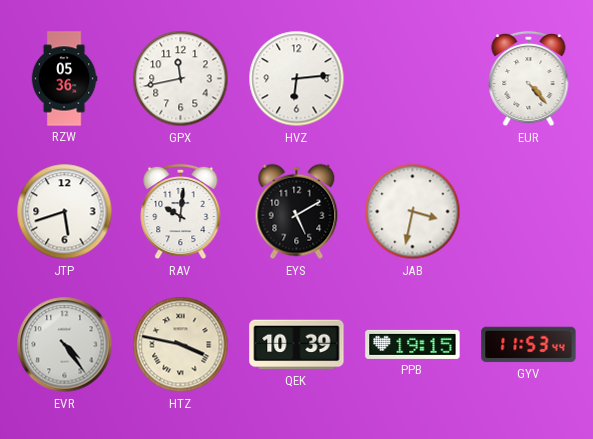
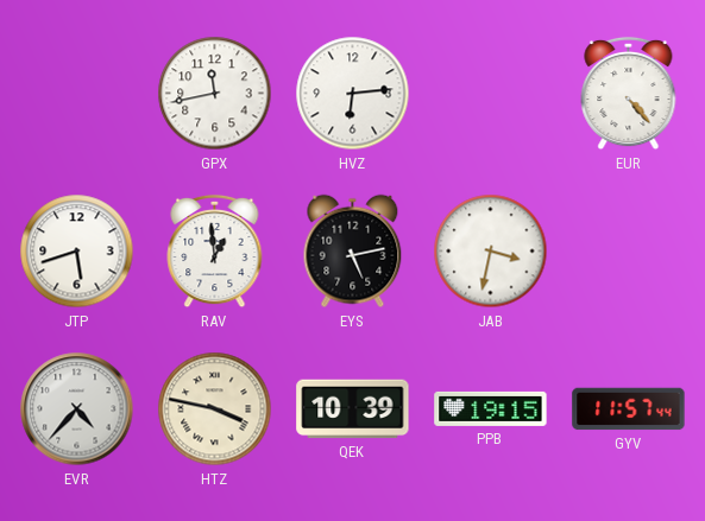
RZW: 05:36 -> none
RAV: 10:01 -> 12:59
EYS: 5:10 -> 5:13
EVR: 4:24 -> 4:37
GYV: 11:53 -> 11:57
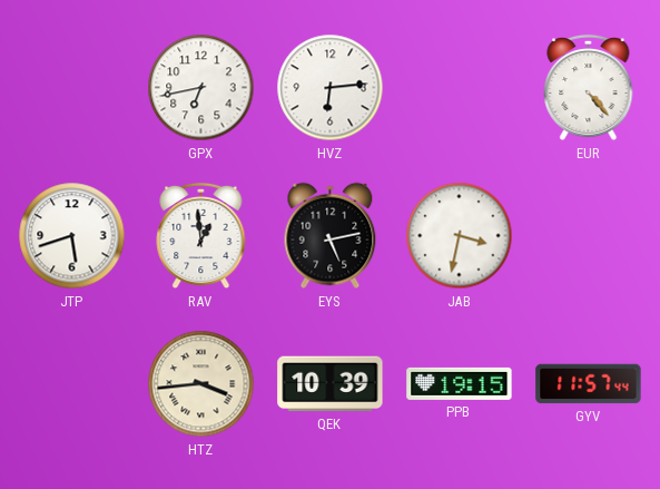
GPX: 11:43 -> 6:43
EVR: 4:37 -> none
HTZ: 3:47 -> 3:44
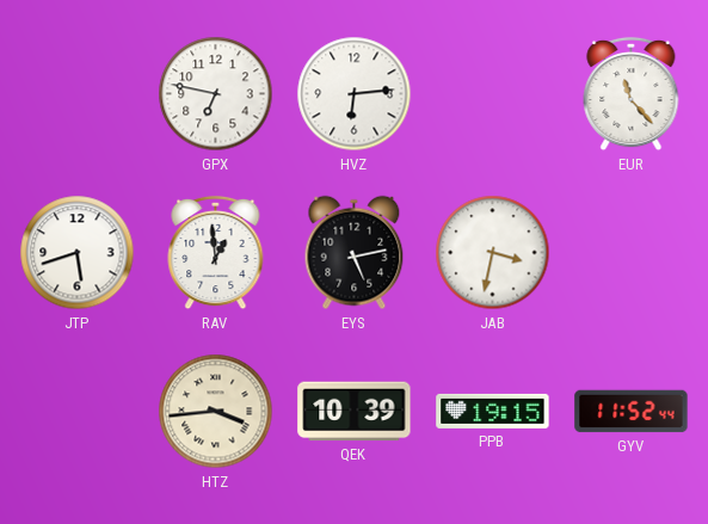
GPX: 6:43 -> 6:47
EUR: 4:23 -> 11:23
GYV: 11:57 -> 11:52
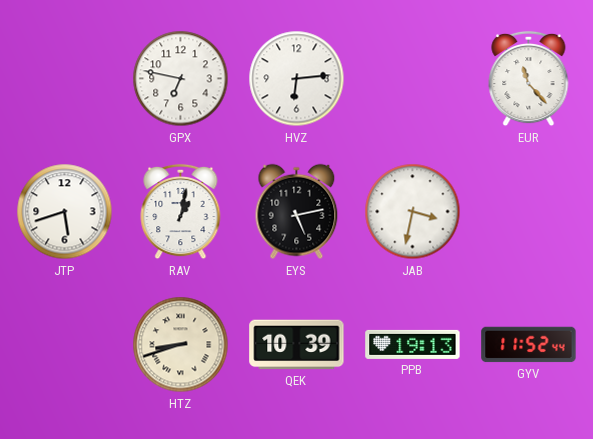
RAV: 12:59 -> 1:02
HTZ: 3:44 -> 8:42
PPB: 19:15 -> 19:13
